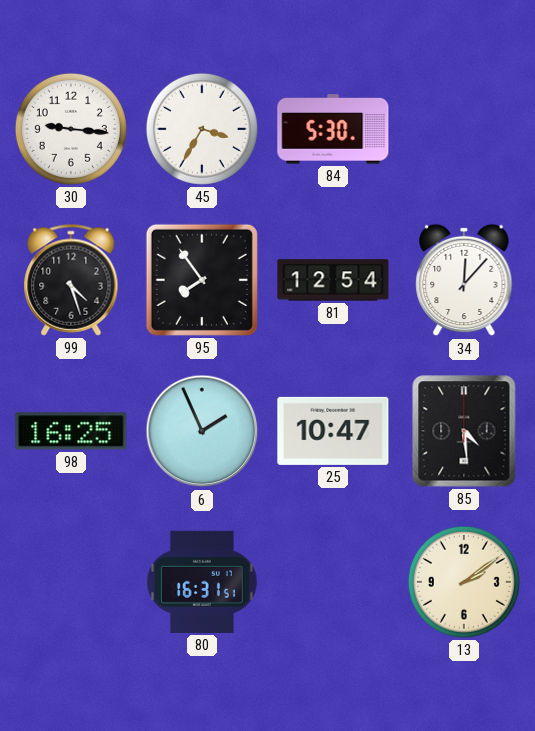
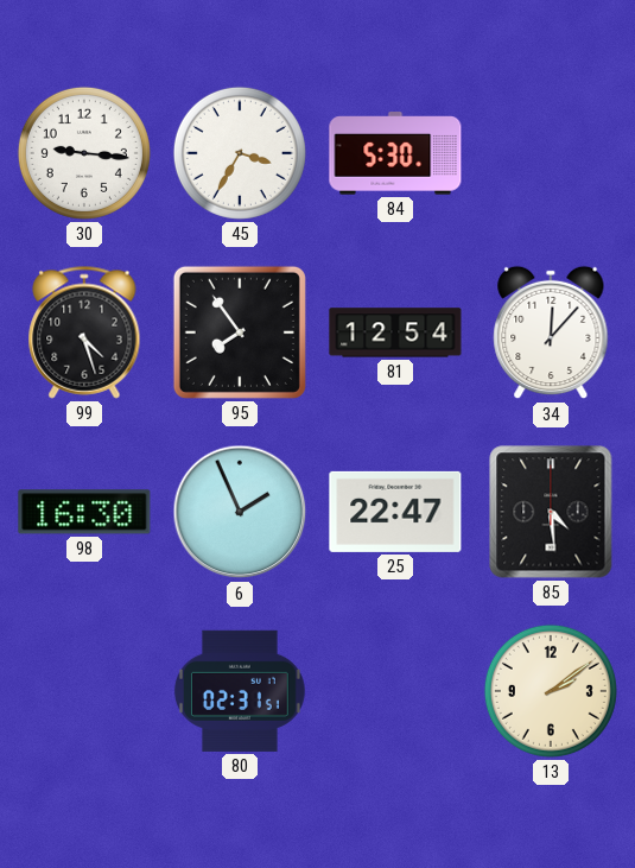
98: 16:25 -> 16:30
25: 10:47 -> 22:47
80: 16:31 -> 02:31
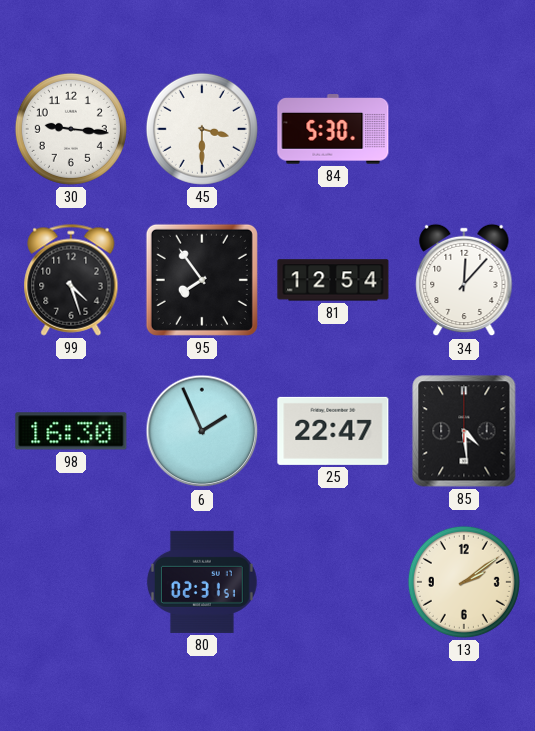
45: 3:35 -> 3:30
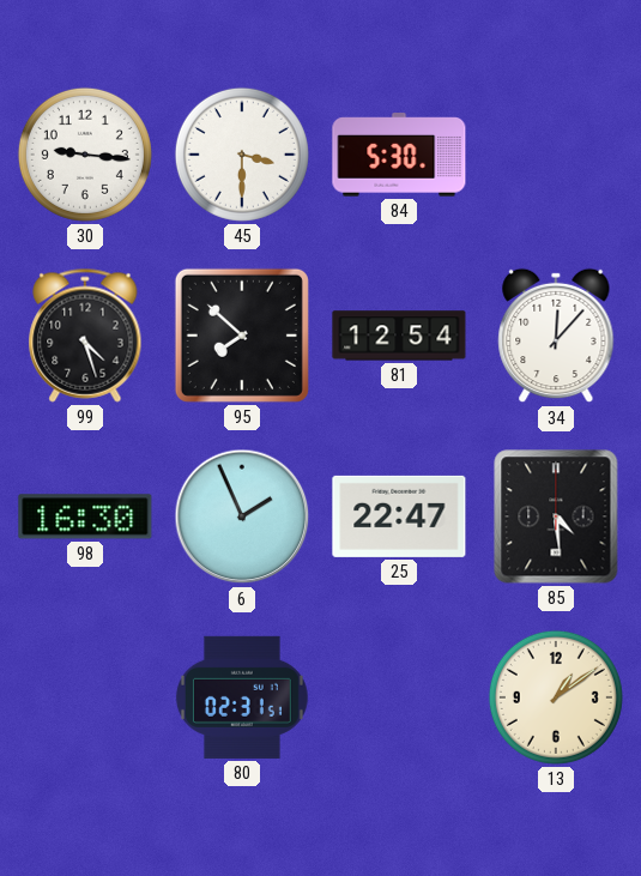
95: 7:54 -> 7:52
13: 2:09 -> 1:09
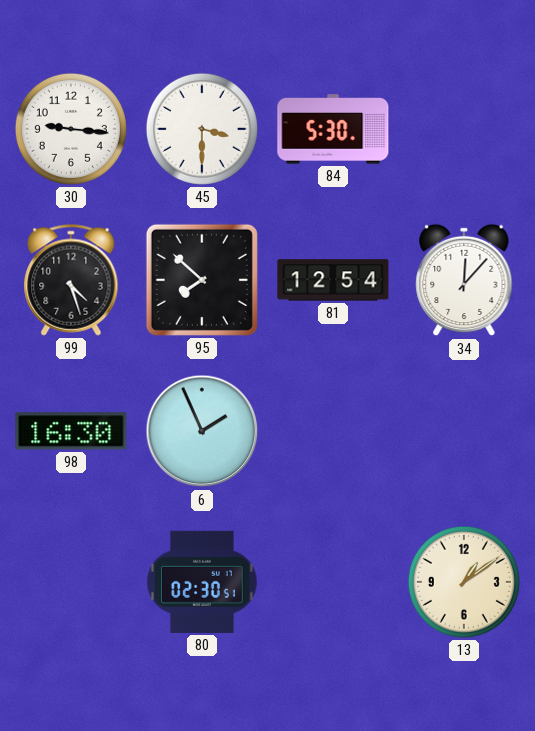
25: 22:47 -> none
85: 4:29 -> none
80: 02:31 -> 02:30
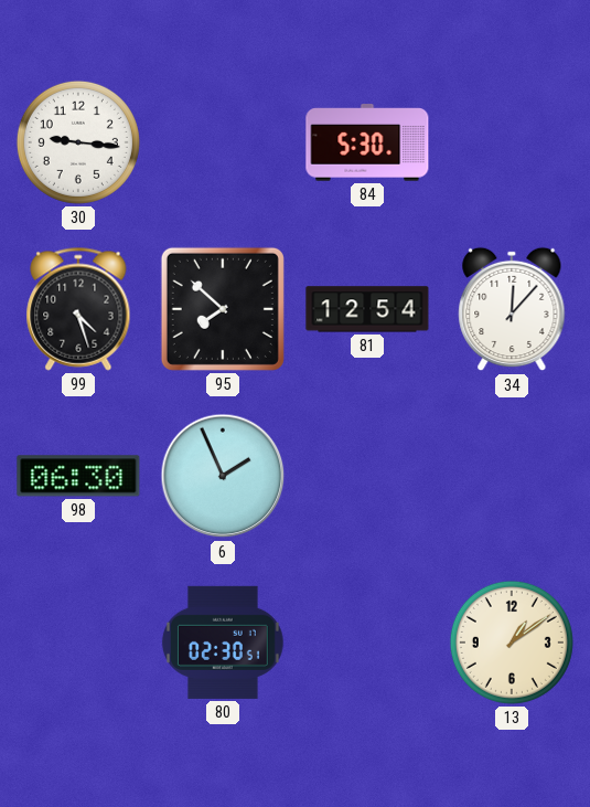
45: 3:30 -> none
98: 16:30 -> 06:30
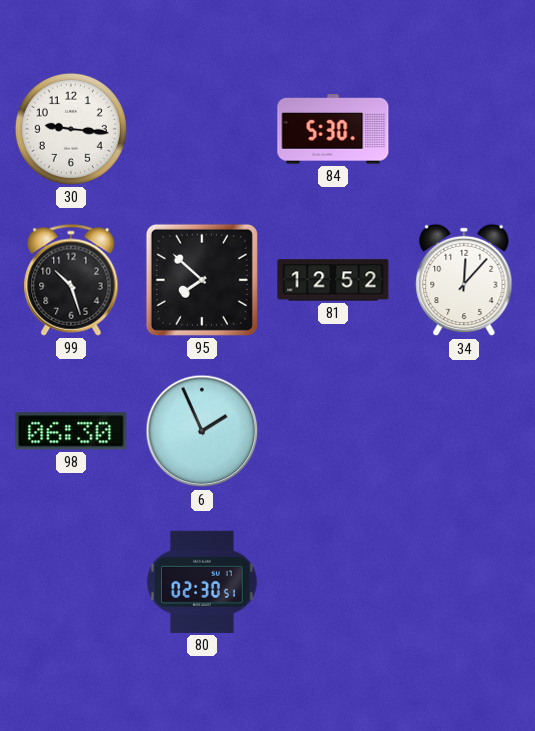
99: 4:27 -> 10:27
81: 12:54 -> 12:52
13: 1:09 -> none
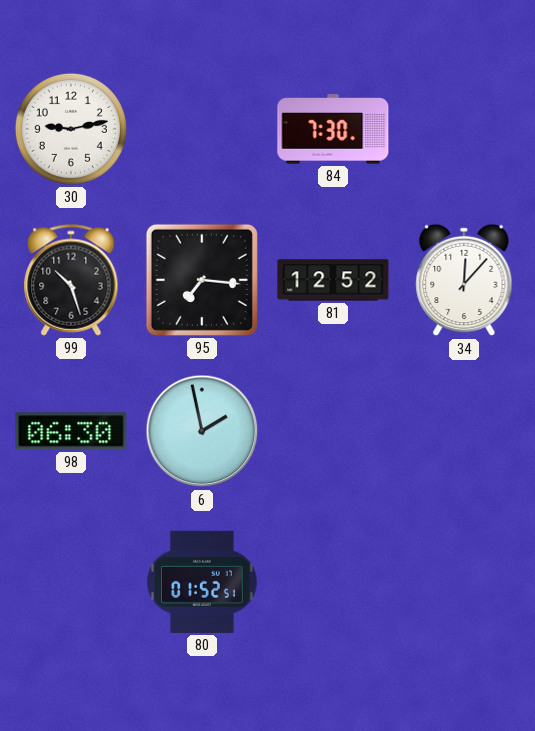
30: 9:16 -> 9:13
84: 5:30 -> 7:30
95: 7:52 -> 7:16
6: 1:56 -> 1:58
80: 02:30 -> 01:52
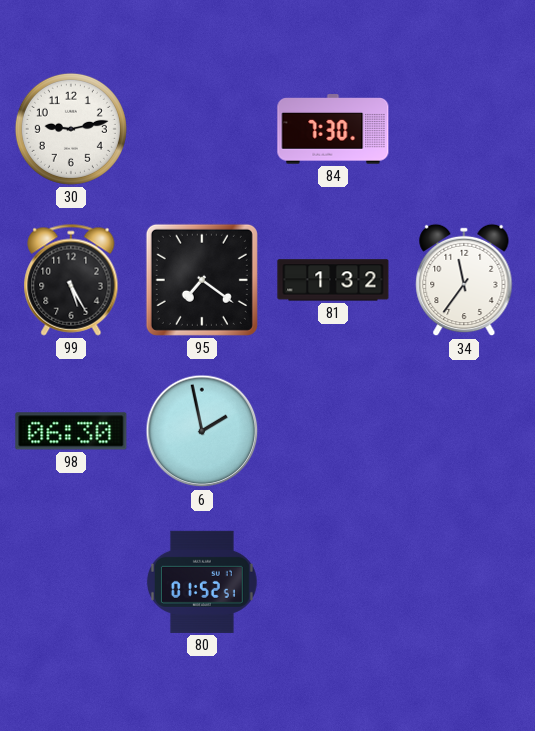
99: 10:27 -> 5:25
95: 7:16 -> 7:21
81: 12:52 -> 1:32
34: 12:07 -> 11:36
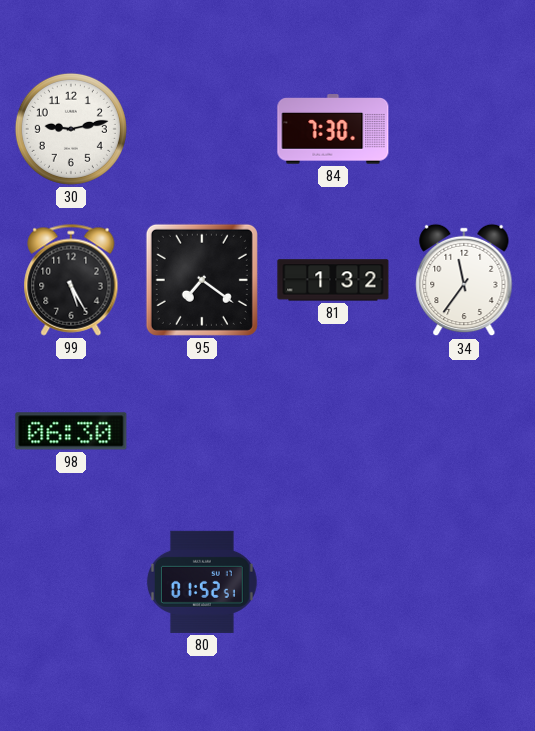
6: 1:58 -> none
